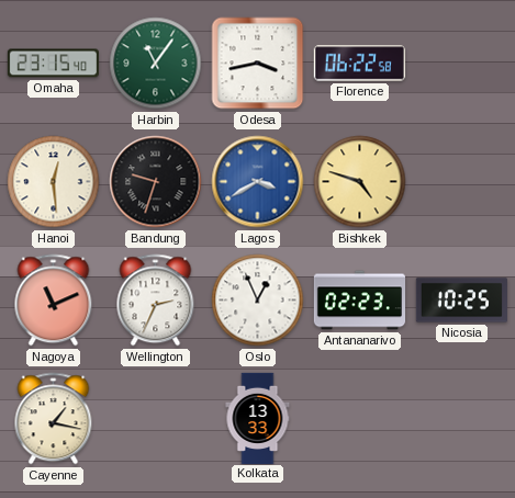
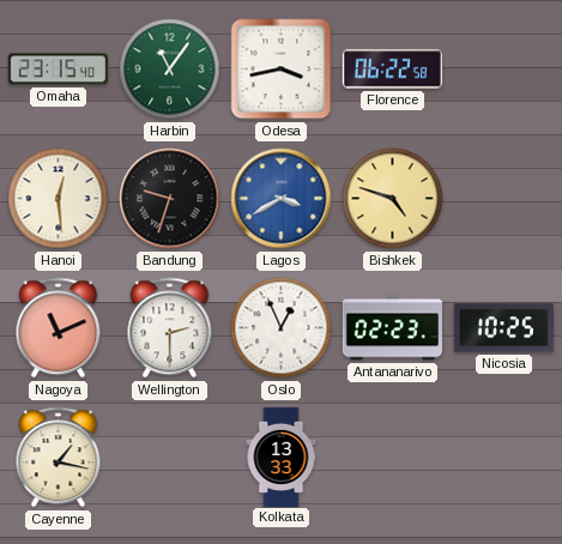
Wellington: 2:34 -> 2:30
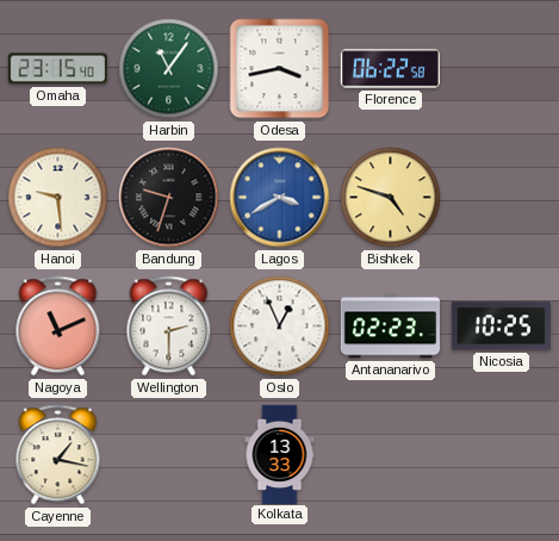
Hanoi: 12:29 -> 9:29
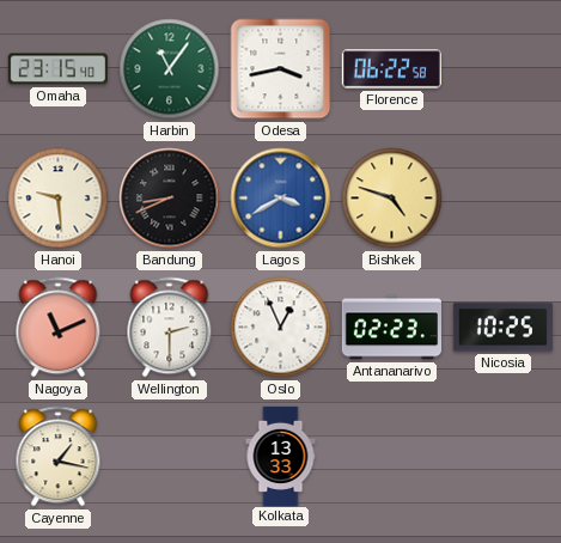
Bandung: 9:33 -> 8:41
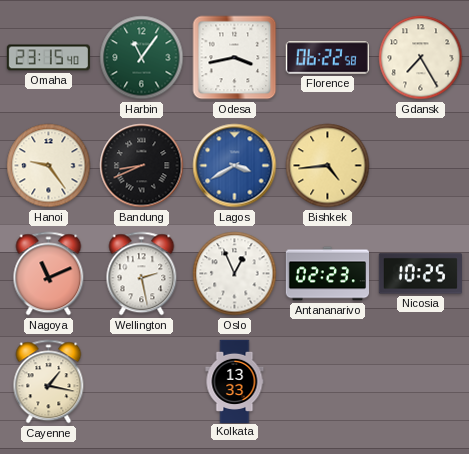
Gdansk: none -> 7:25
Hanoi: 9:29 -> 9:24
Bishkek: 4:48 -> 4:44
Wellington: 2:30 -> 2:28
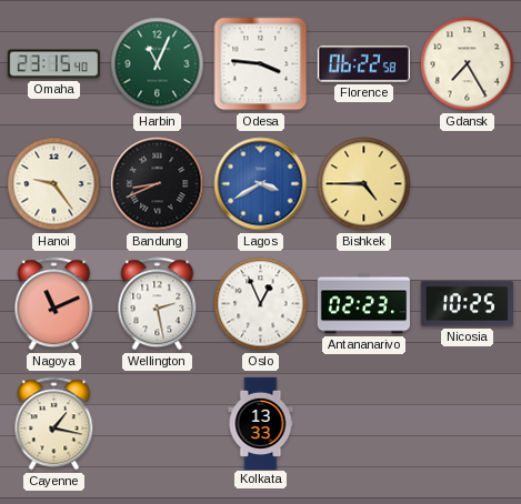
Harbin: 11:06 -> 11:04
Odesa: 3:43 -> 3:46
Bishkek: 4:44 -> 4:45
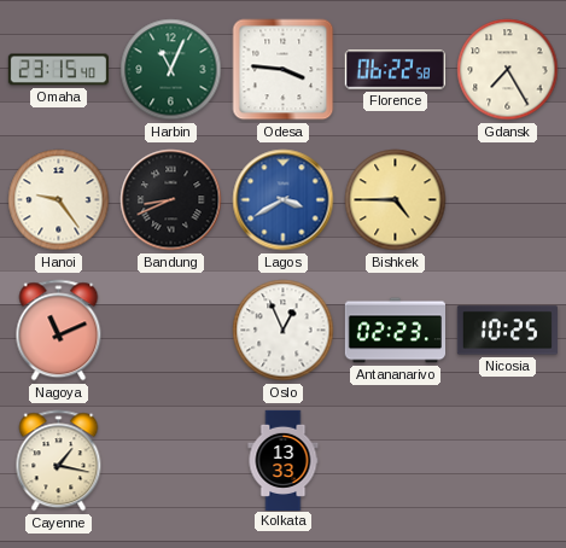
Wellington: 2:28 -> none
